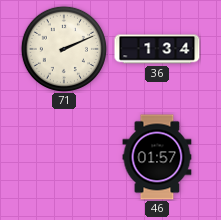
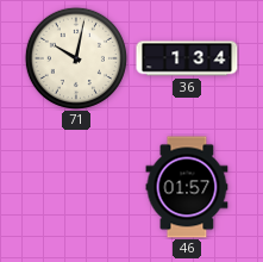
71: 2:11 -> 10:02
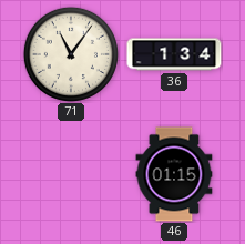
71: 10:02 -> 11:06
46: 01:57 -> 01:15
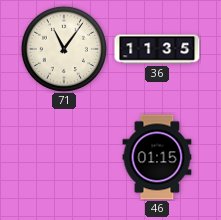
36: 1:34 -> 11:35
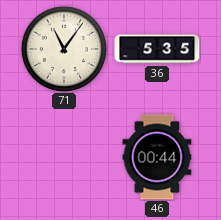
36: 11:35 -> 5:35
46: 01:15 -> 00:44
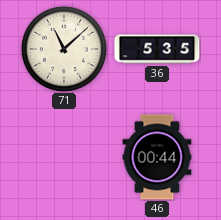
71: 11:06 -> 11:08
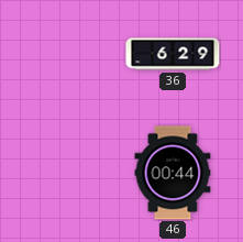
71: 11:08 -> none
36: 5:35 -> 6:29
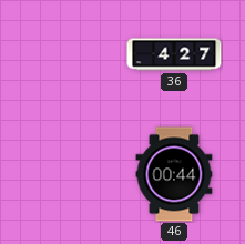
36: 6:29 -> 4:27
